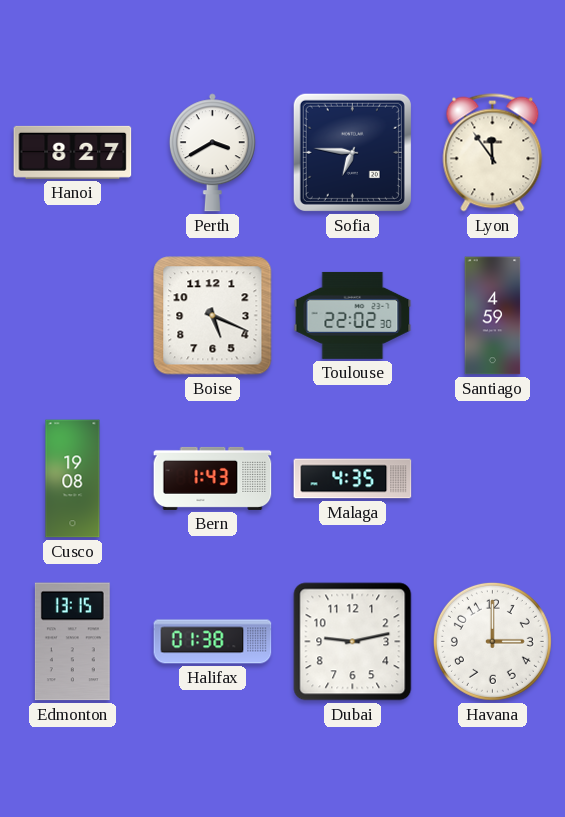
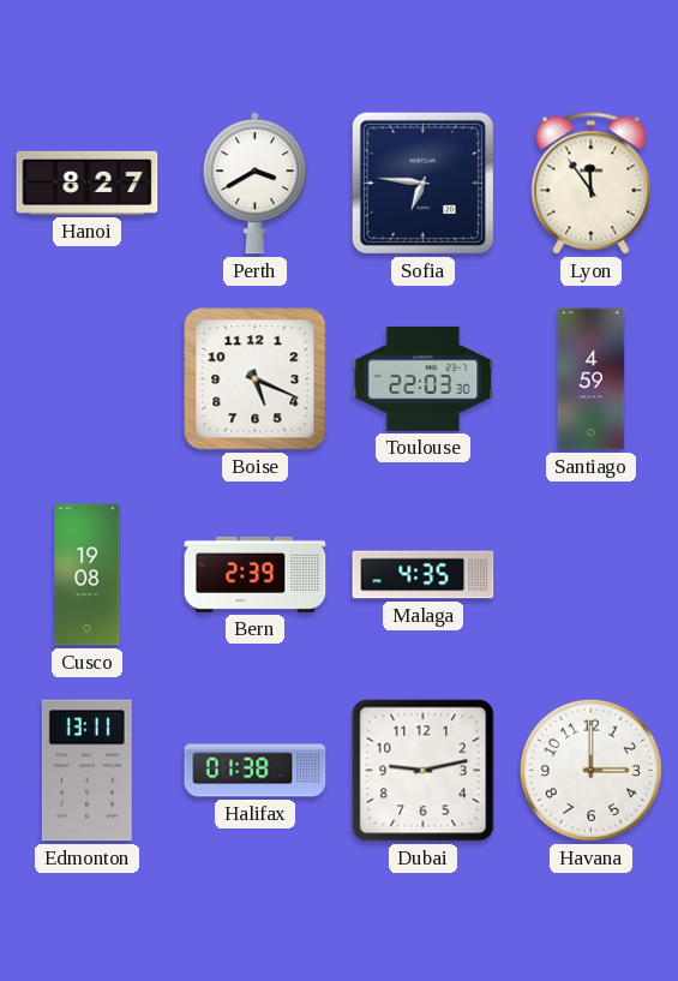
Toulouse: 22:02 -> 22:03
Bern: 1:43 -> 2:39
Edmonton: 13:15 -> 13:11
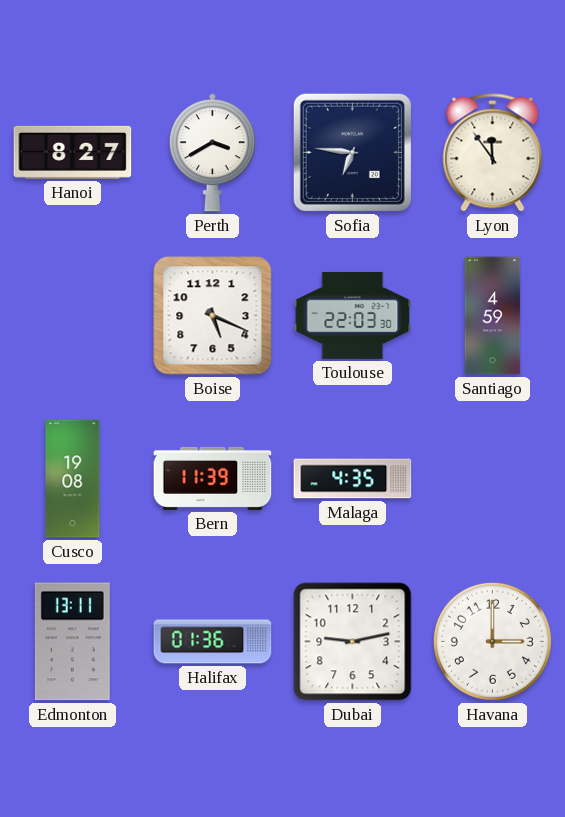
Bern: 2:39 -> 11:39
Halifax: 01:38 -> 01:36
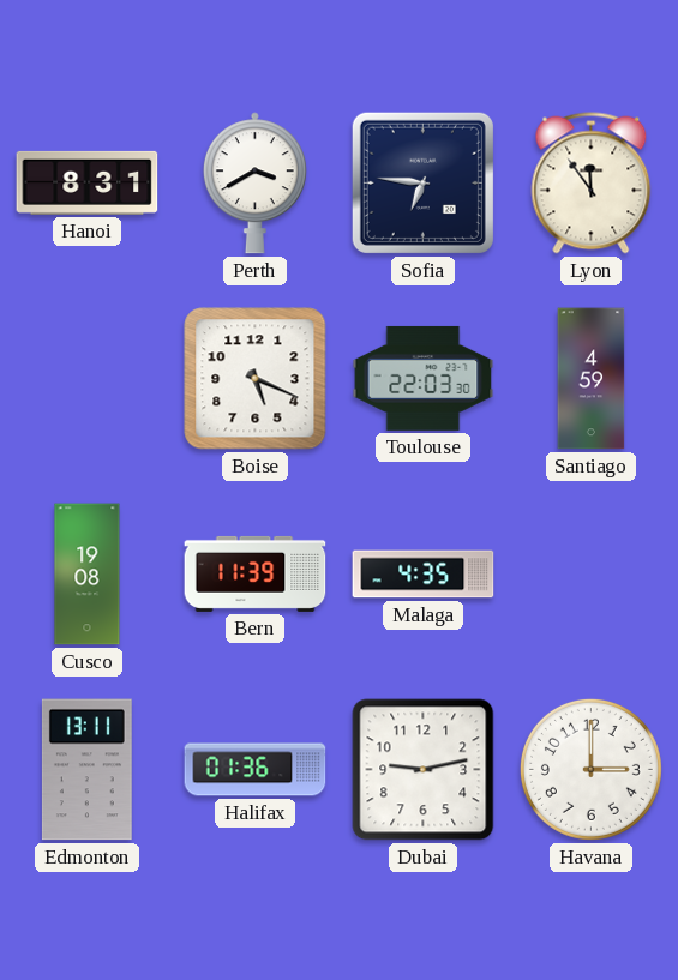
Hanoi: 8:27 -> 8:31
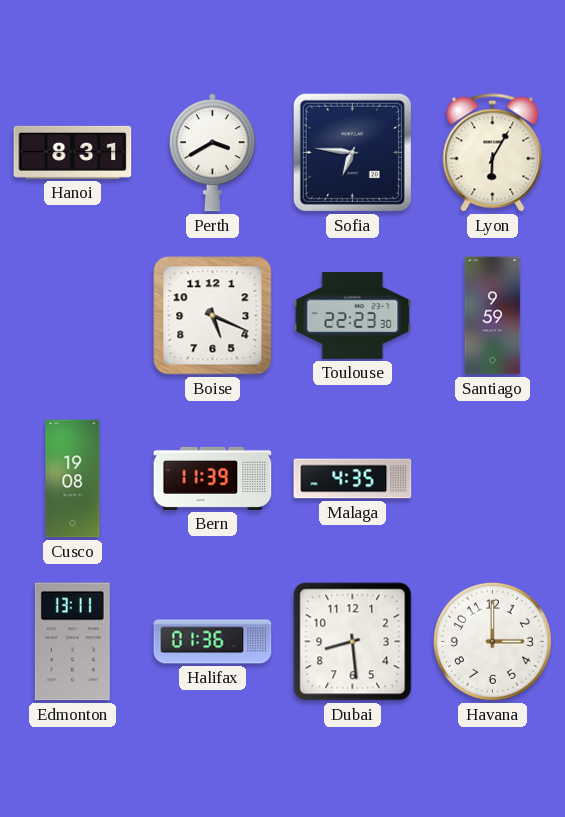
Lyon: 11:54 -> 6:05
Toulouse: 22:03 -> 22:23
Santiago: 4:59 -> 9:59
Dubai: 9:13 -> 8:29
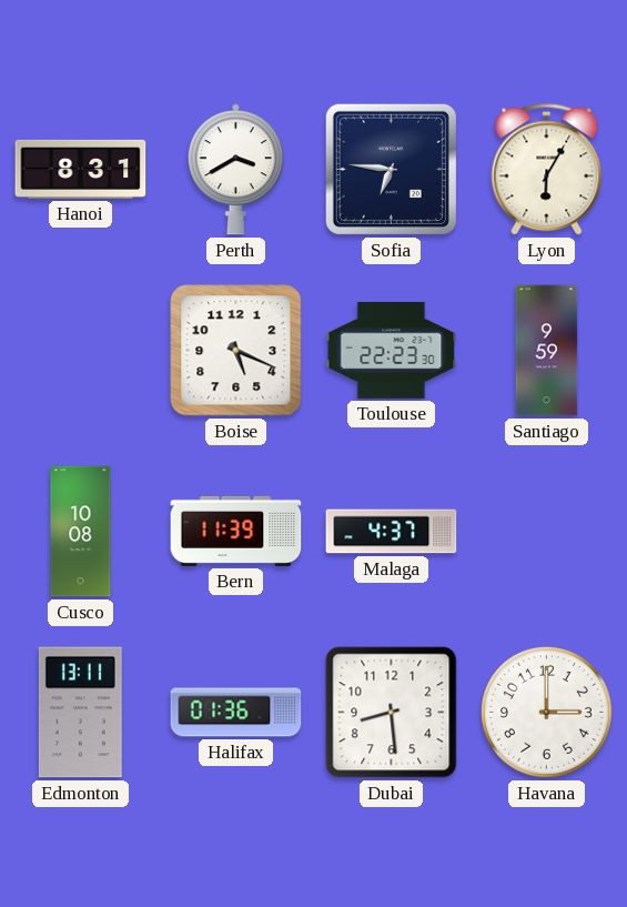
Cusco: 19:08 -> 10:08
Malaga: 4:35 -> 4:37
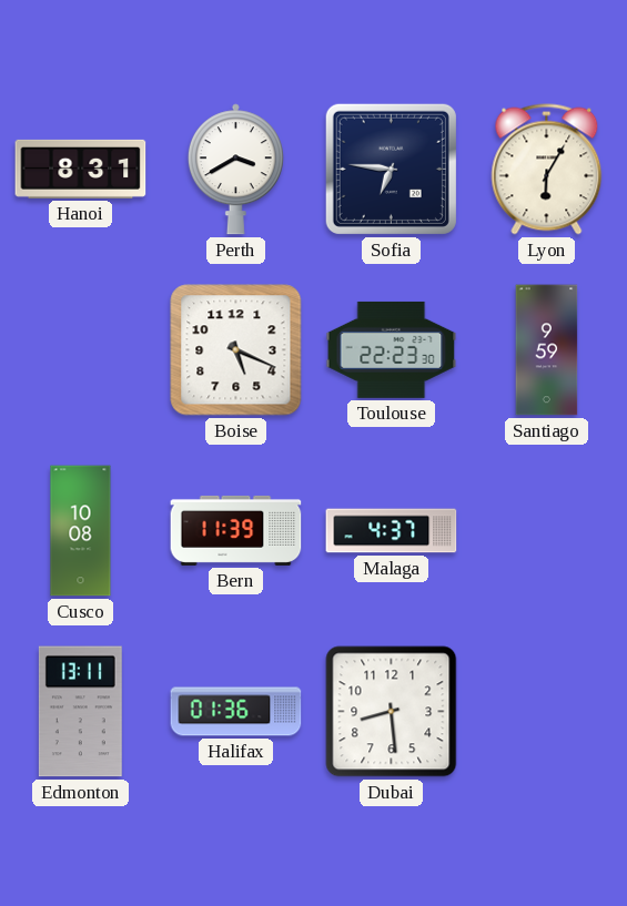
Havana: 3:00 -> none
